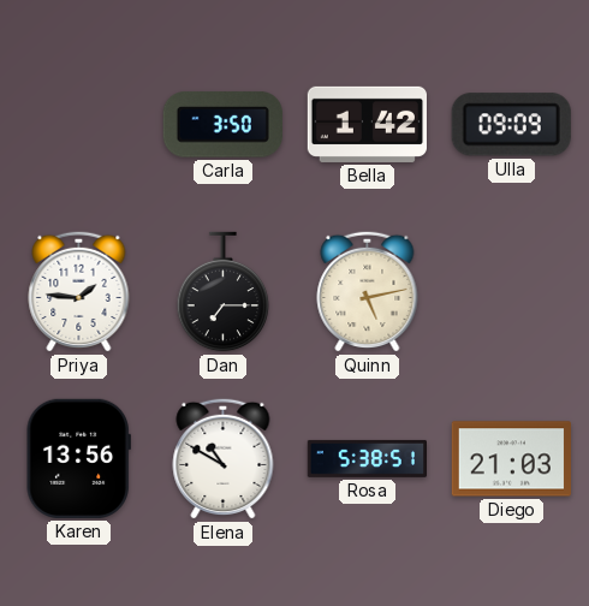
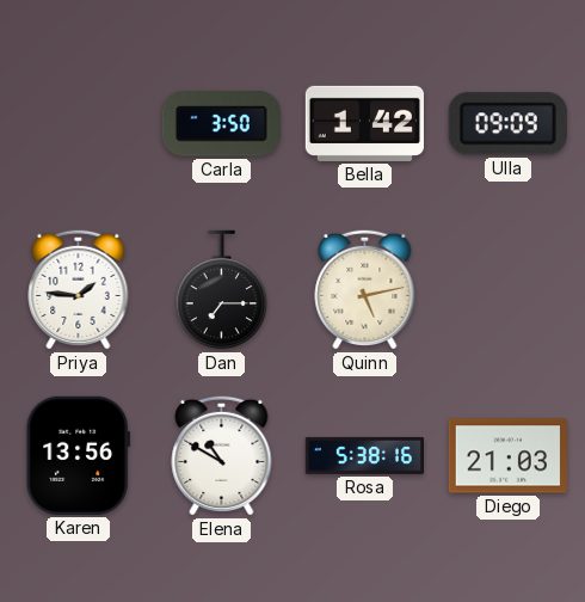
Rosa: 5:38:51 -> 5:38:16
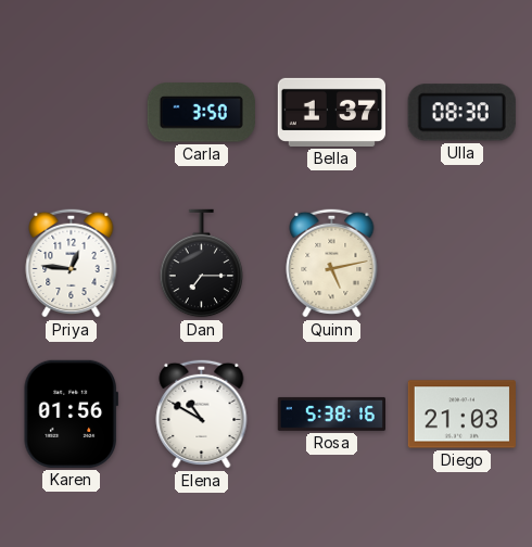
Bella: 1:42 -> 1:37
Ulla: 09:09 -> 08:30
Priya: 1:46 -> 12:46
Karen: 13:56 -> 01:56
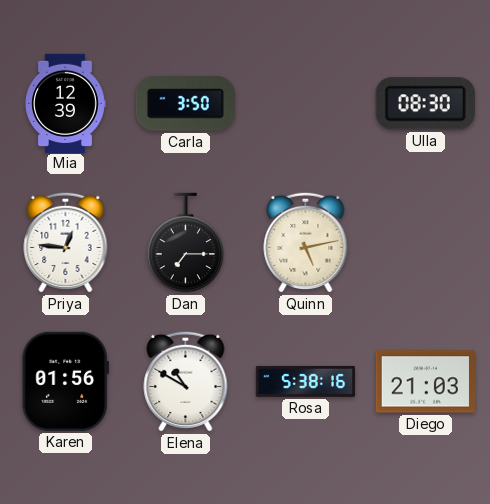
Mia: none -> 12:39
Bella: 1:37 -> none
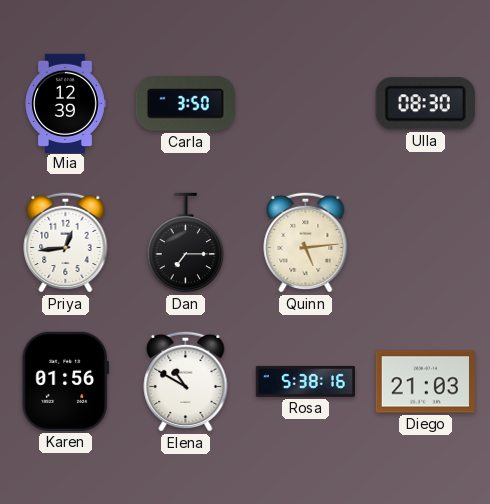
Priya: 12:46 -> 12:44
Quinn: 5:13 -> 5:14
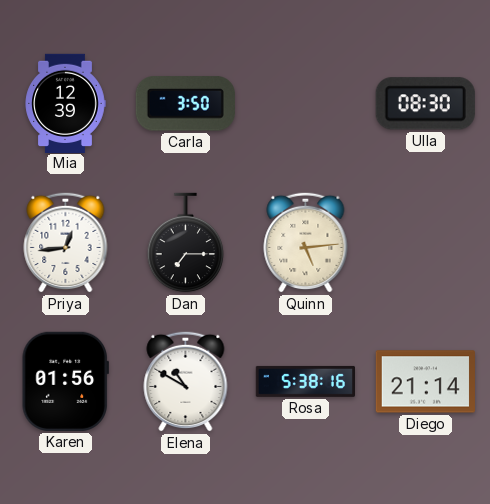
Diego: 21:03 -> 21:14
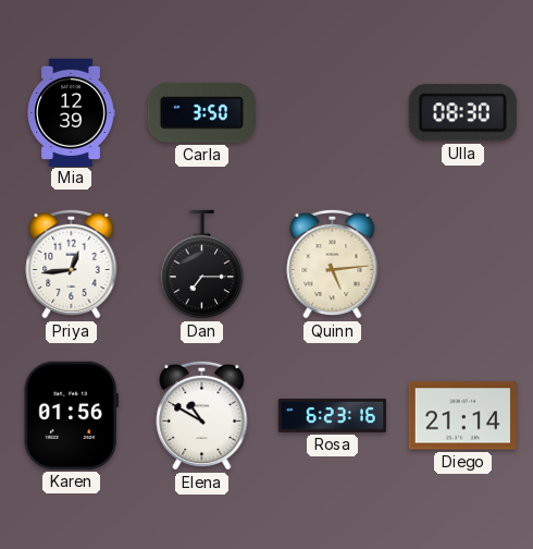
Rosa: 5:38 -> 6:23
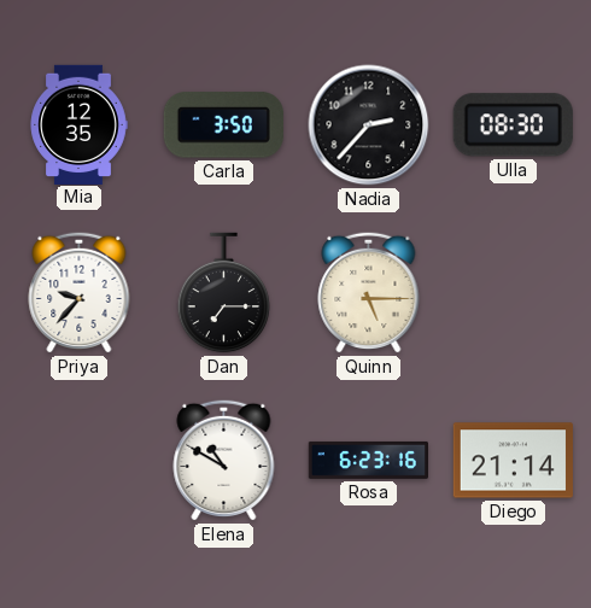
Mia: 12:39 -> 12:35
Nadia: none -> 2:37
Priya: 12:44 -> 9:37
Quinn: 5:14 -> 5:15
Karen: 01:56 -> none
